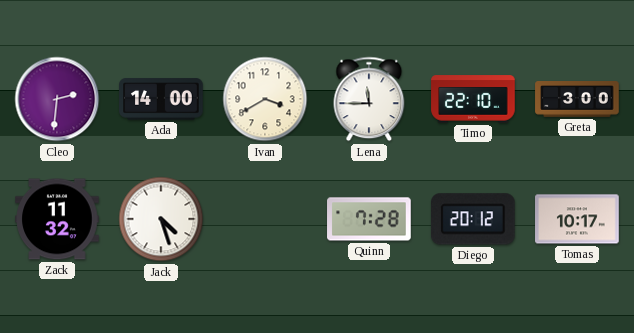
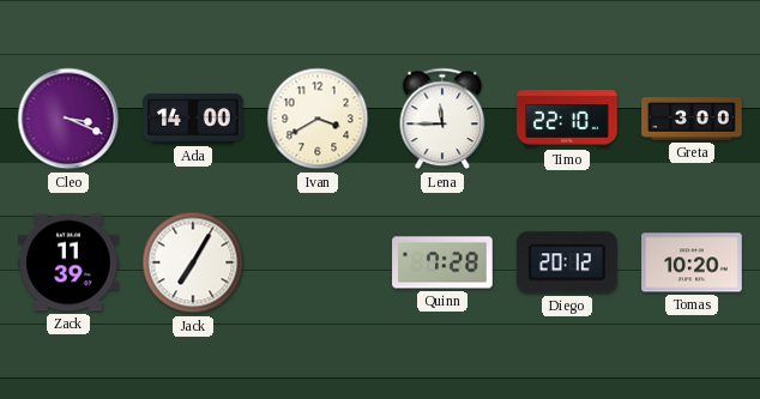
Cleo: 2:31 -> 3:19
Zack: 11:32 -> 11:39
Jack: 4:27 -> 7:05
Tomas: 10:17 -> 10:20
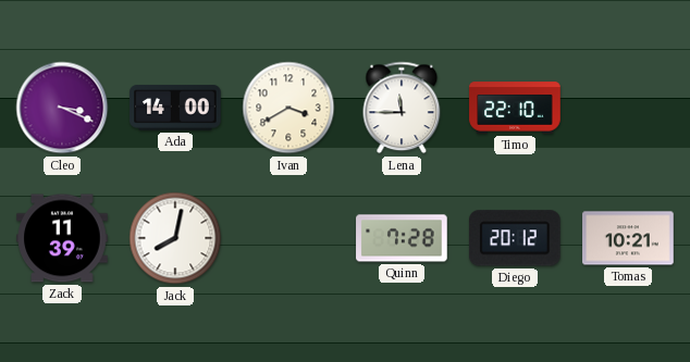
Greta: 3:00 -> none
Jack: 7:05 -> 8:02
Tomas: 10:20 -> 10:21
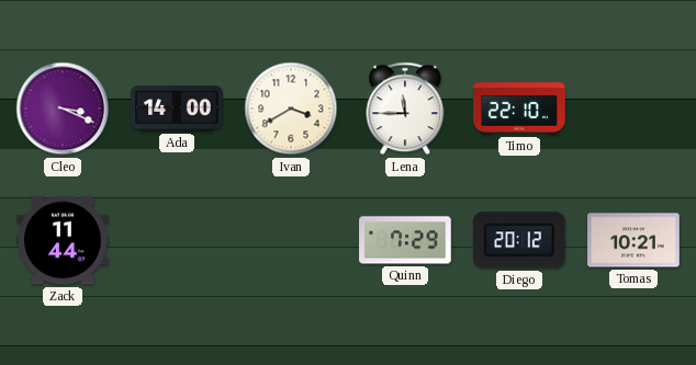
Zack: 11:39 -> 11:44
Jack: 8:02 -> none
Quinn: 7:28 -> 7:29
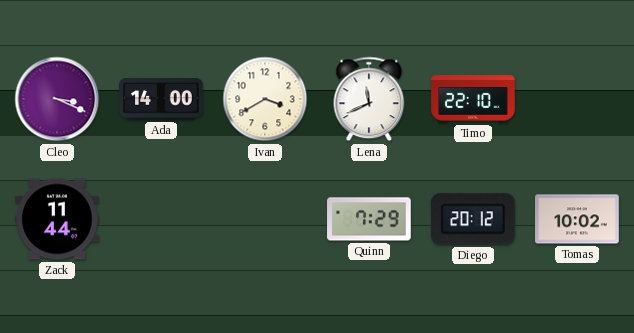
Lena: 11:45 -> 11:41
Tomas: 10:21 -> 10:02
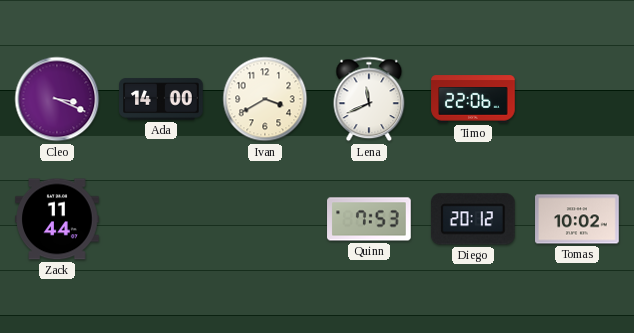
Timo: 22:10 -> 22:06
Quinn: 7:29 -> 7:53
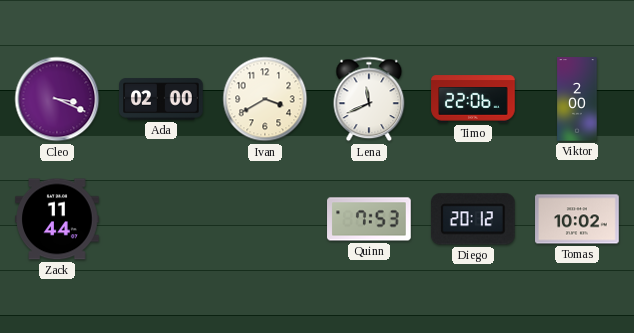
Ada: 14:00 -> 02:00
Viktor: none -> 2:00
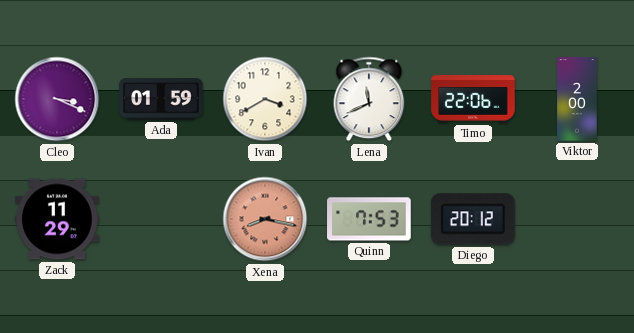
Ada: 02:00 -> 01:59
Zack: 11:44 -> 11:29
Xena: none -> 8:17
Tomas: 10:02 -> none
